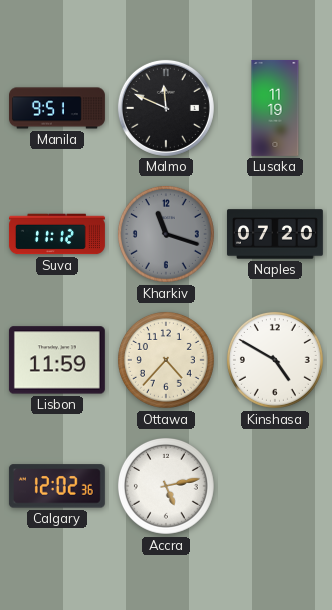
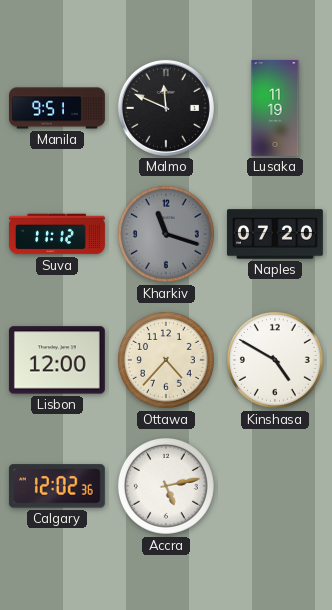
Lisbon: 11:59 -> 12:00
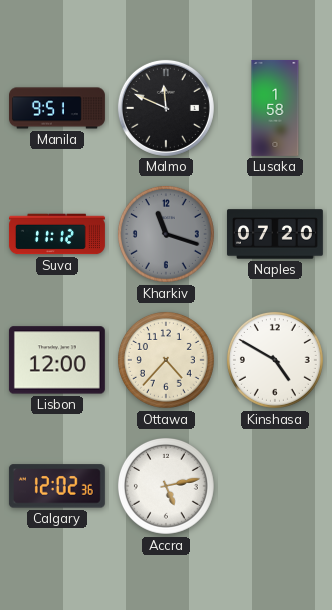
Lusaka: 11:19 -> 1:58
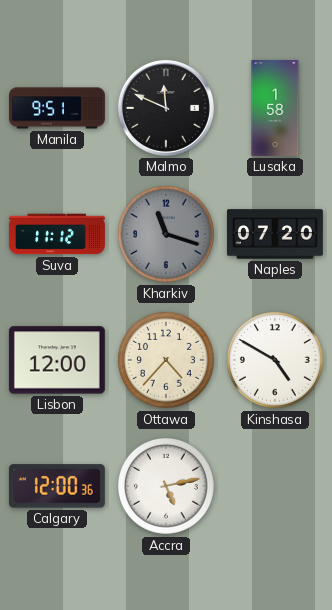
Calgary: 12:02 -> 12:00
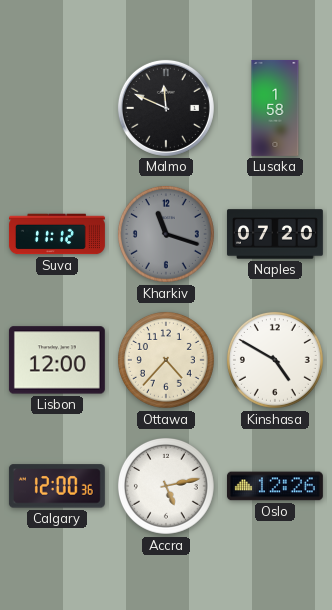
Manila: 9:51 -> none
Oslo: none -> 12:26
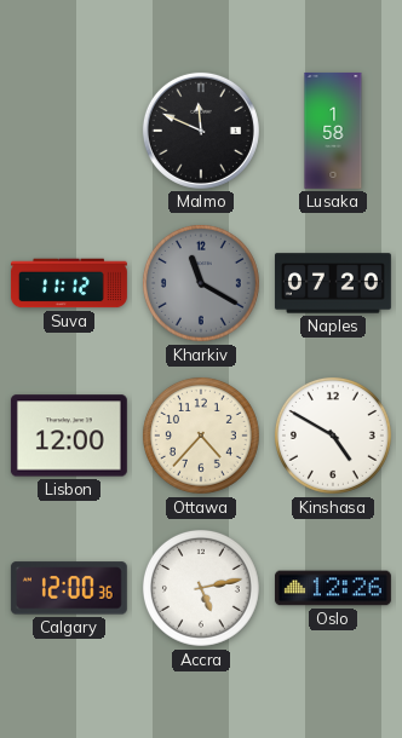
Kharkiv: 11:18 -> 11:20
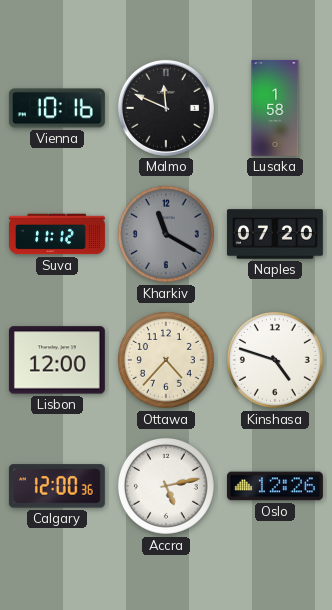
Vienna: none -> 10:16
Kinshasa: 4:50 -> 4:48
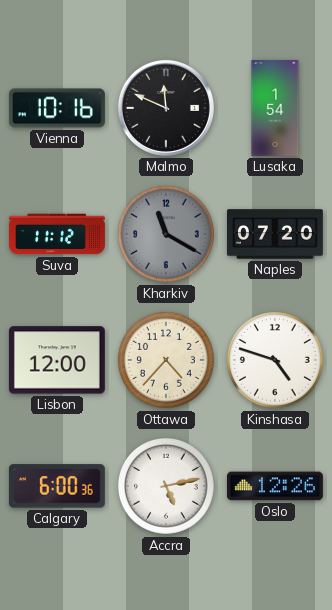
Lusaka: 1:58 -> 1:54
Calgary: 12:00 -> 6:00
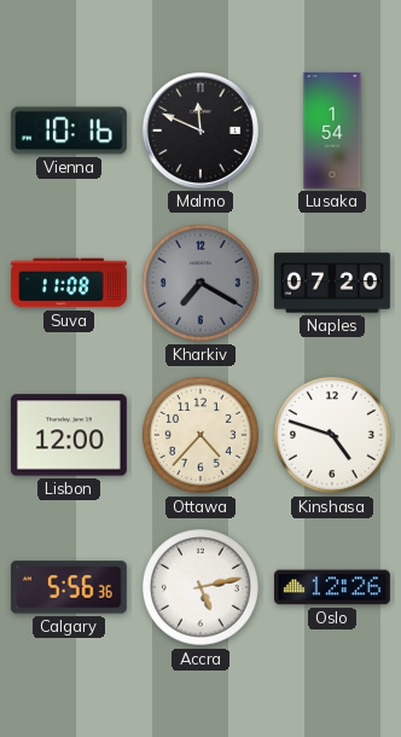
Suva: 11:12 -> 11:08
Kharkiv: 11:20 -> 7:20
Calgary: 6:00 -> 5:56
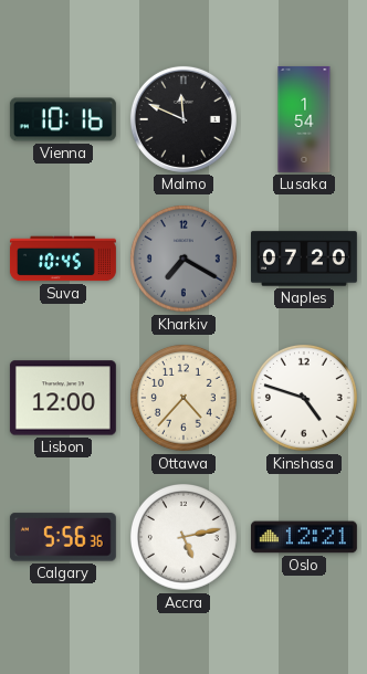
Suva: 11:08 -> 10:45
Oslo: 12:26 -> 12:21
